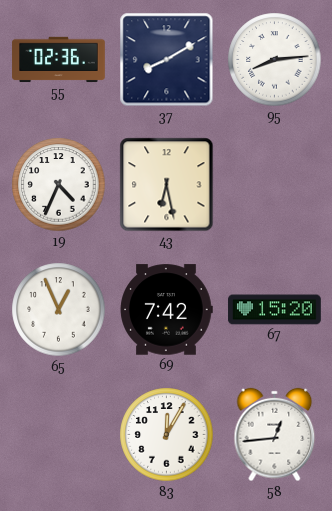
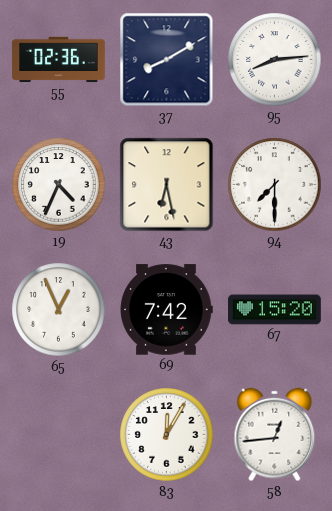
94: none -> 7:30
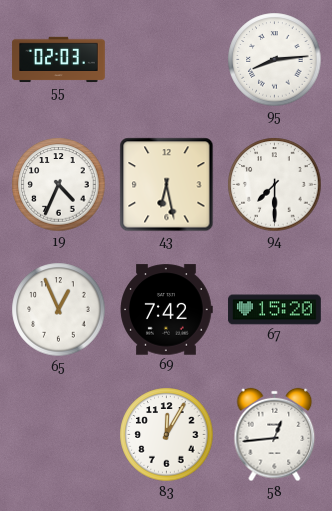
55: 02:36 -> 02:03
37: 8:10 -> none
